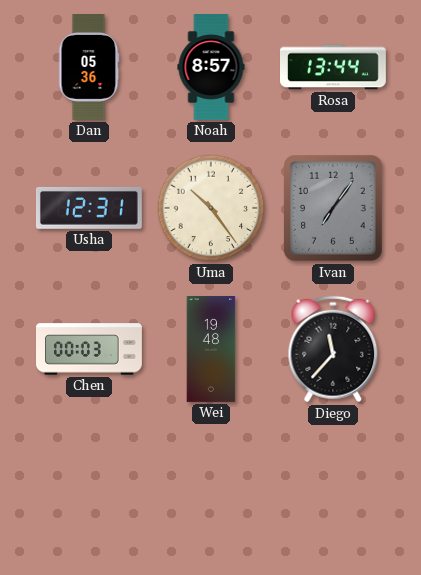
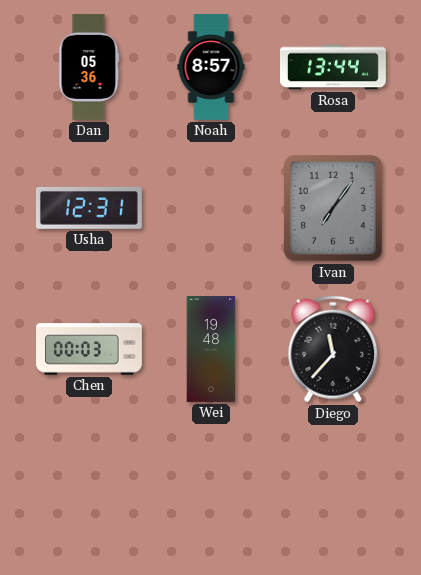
Uma: 10:24 -> none
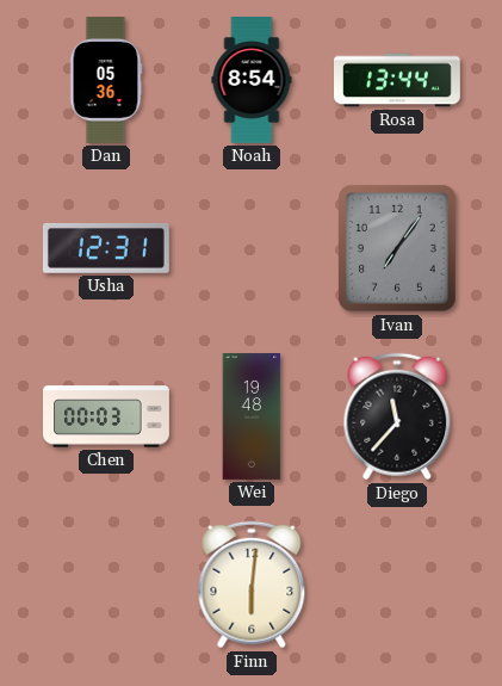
Noah: 8:57 -> 8:54
Finn: none -> 6:01
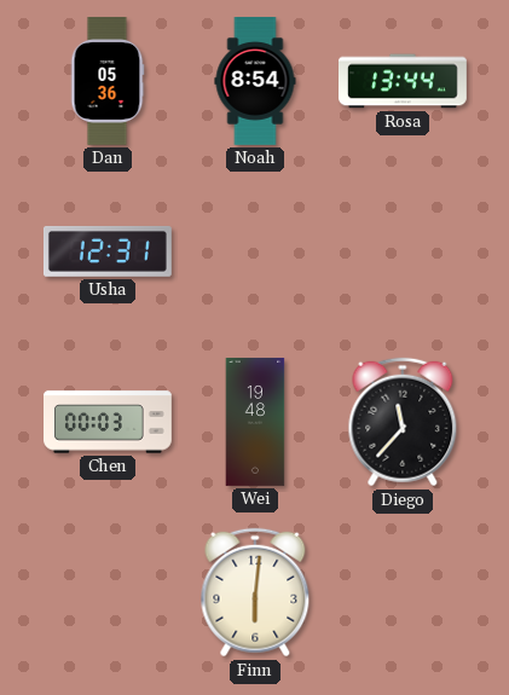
Ivan: 7:06 -> none
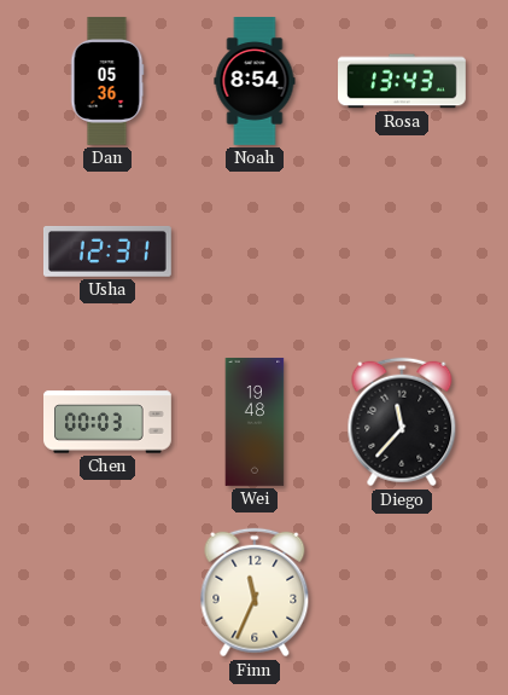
Rosa: 13:44 -> 13:43
Finn: 6:01 -> 11:34
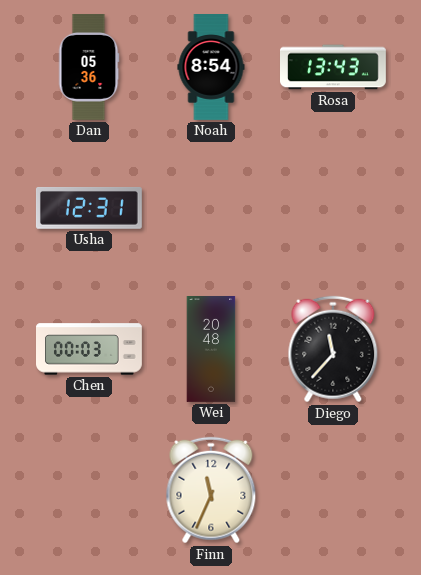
Wei: 19:48 -> 20:48
